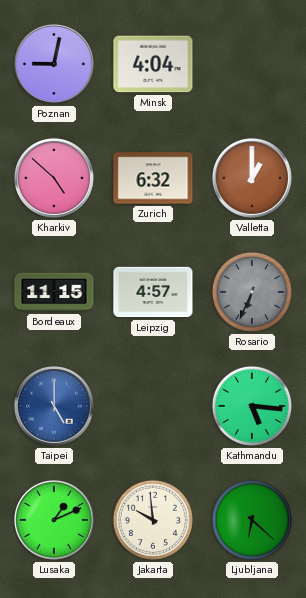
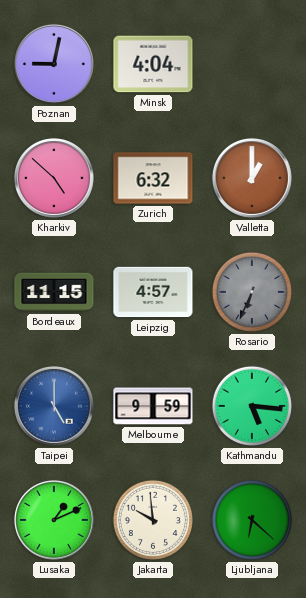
Melbourne: none -> 9:59
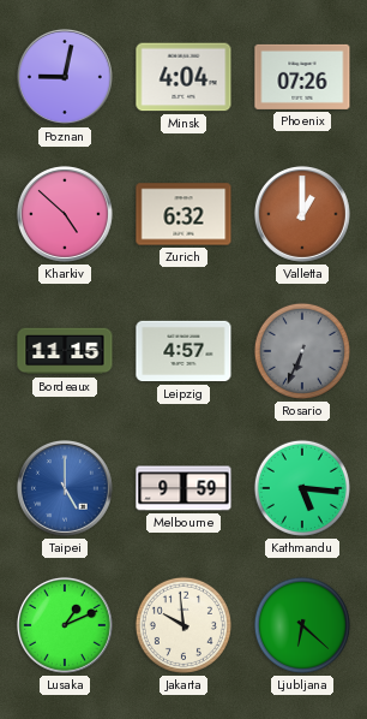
Phoenix: none -> 07:26
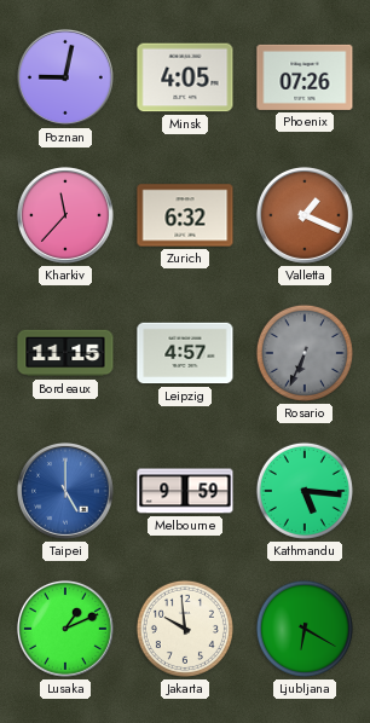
Minsk: 4:04 -> 4:05
Kharkiv: 4:52 -> 11:37
Valletta: 1:00 -> 1:19
Ljubljana: 6:22 -> 6:20
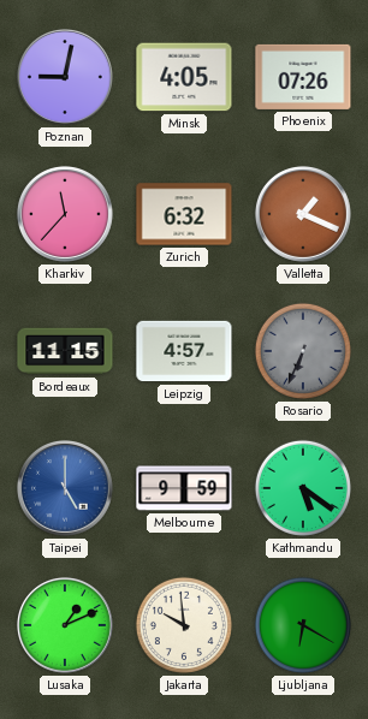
Kathmandu: 5:16 -> 5:21
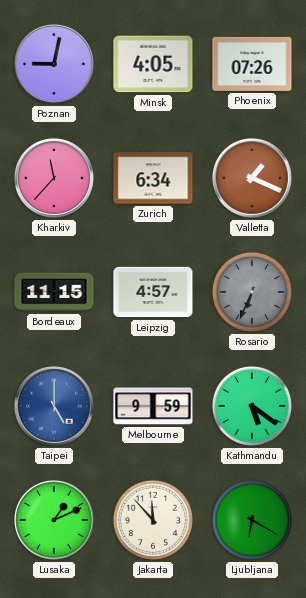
Zurich: 6:32 -> 6:34
Jakarta: 9:59 -> 11:53
